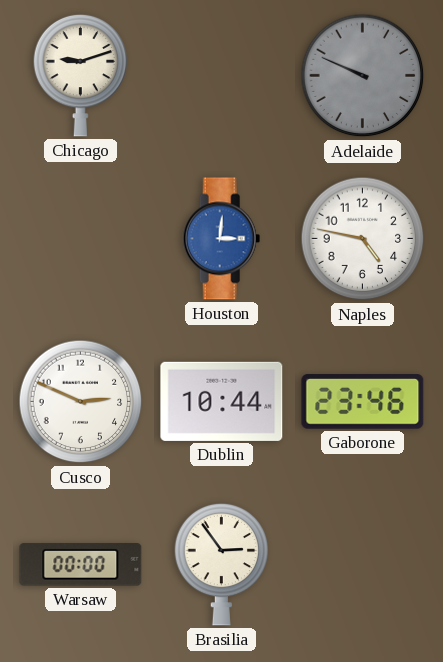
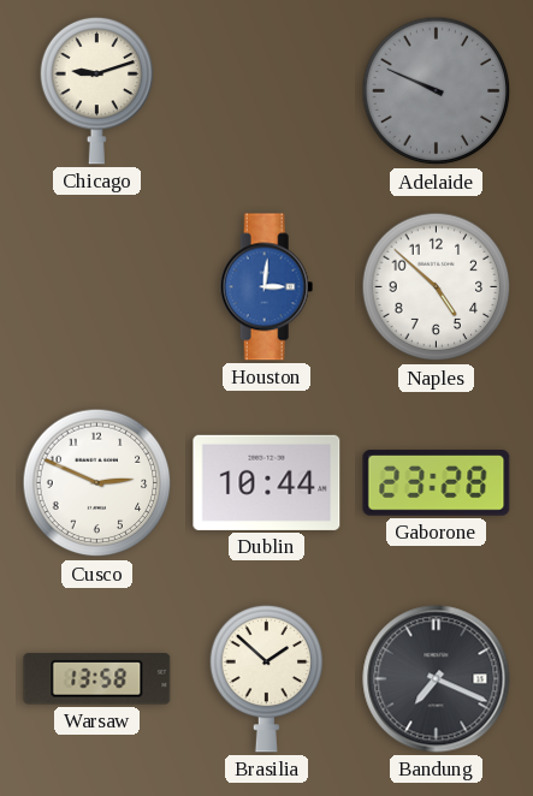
Naples: 4:47 -> 4:52
Gaborone: 23:46 -> 23:28
Warsaw: 00:00 -> 13:58
Brasilia: 2:54 -> 1:52
Bandung: none -> 7:19
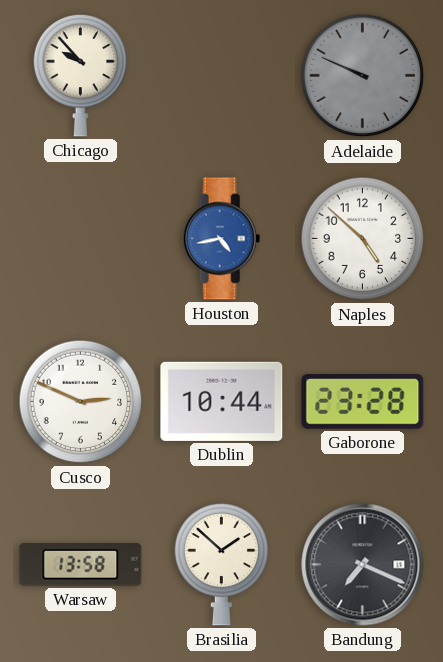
Chicago: 9:12 -> 9:53
Houston: 3:01 -> 4:43
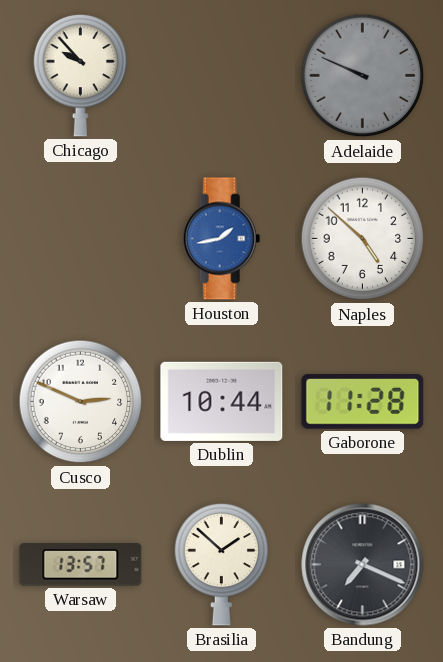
Houston: 4:43 -> 1:43
Gaborone: 23:28 -> 11:28
Warsaw: 13:58 -> 13:57
